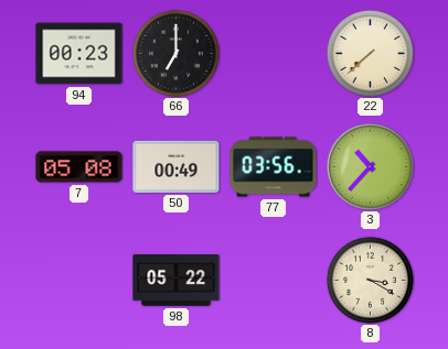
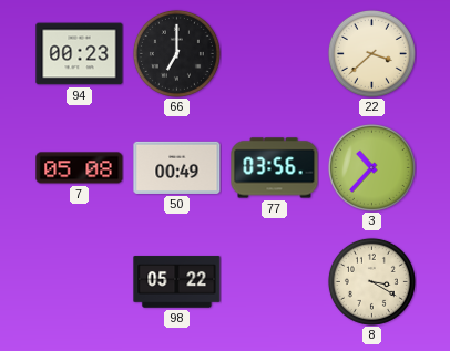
22: 7:38 -> 3:38
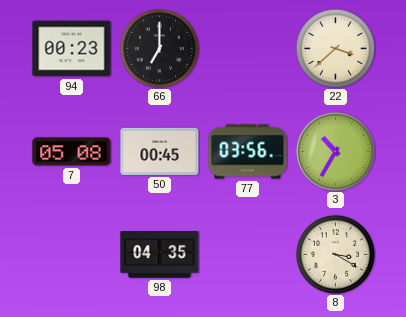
50: 00:49 -> 00:45
3: 10:37 -> 10:35
98: 05:22 -> 04:35
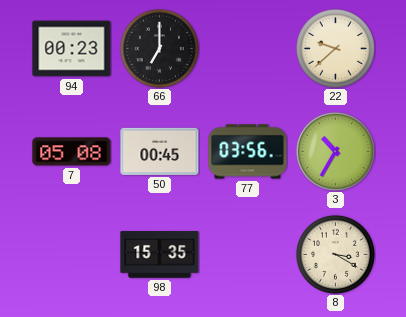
22: 3:38 -> 9:38
98: 04:35 -> 15:35
